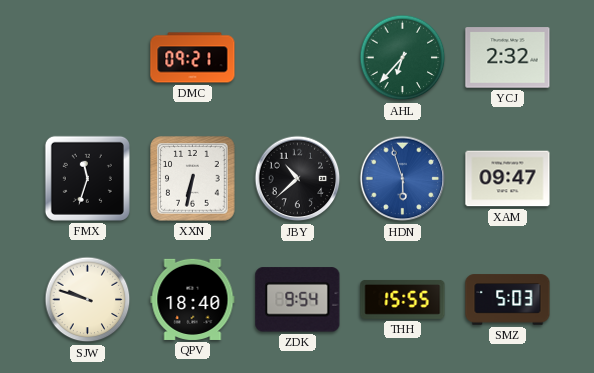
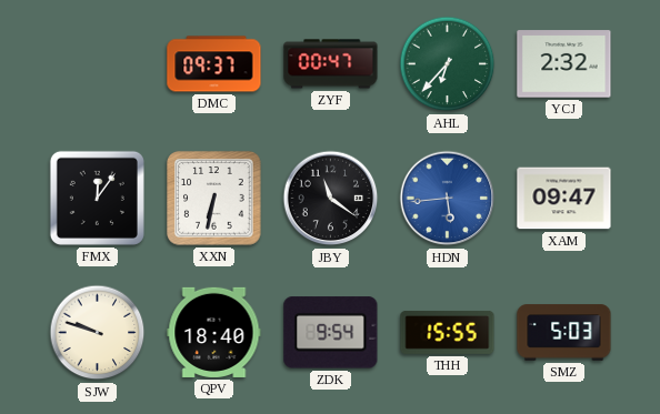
DMC: 09:21 -> 09:37
ZYF: none -> 00:47
FMX: 11:33 -> 12:06
JBY: 10:38 -> 11:21
HDN: 5:57 -> 5:44
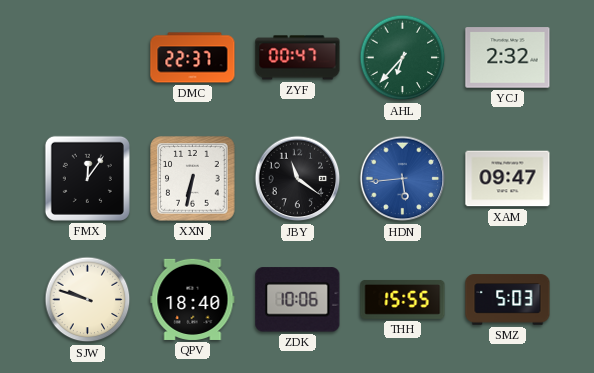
DMC: 09:37 -> 22:37
ZDK: 9:54 -> 10:06
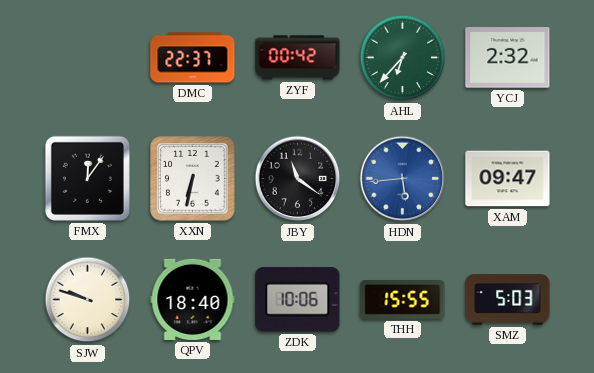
ZYF: 00:47 -> 00:42
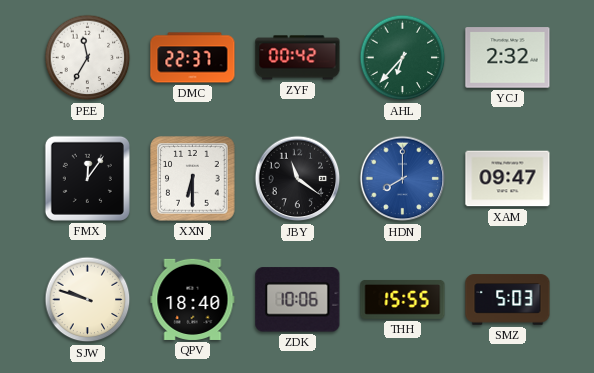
PEE: none -> 11:35
XXN: 6:32 -> 6:30
HDN: 5:44 -> 8:00
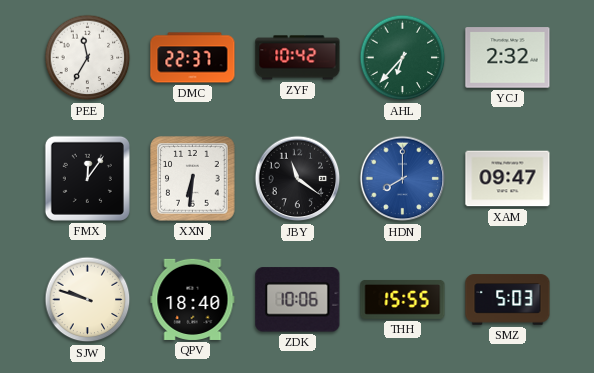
ZYF: 00:42 -> 10:42
XXN: 6:30 -> 6:31
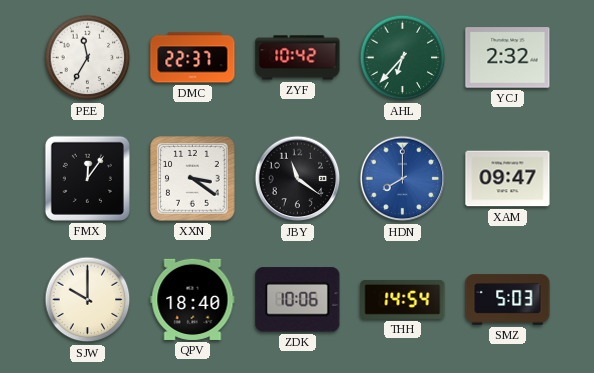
XXN: 6:31 -> 3:21
SJW: 9:48 -> 10:00
THH: 15:55 -> 14:54
